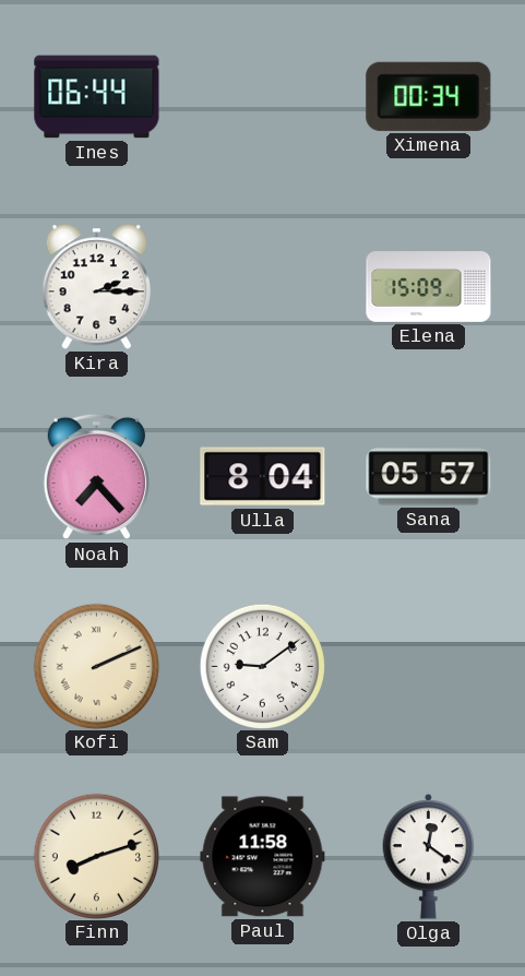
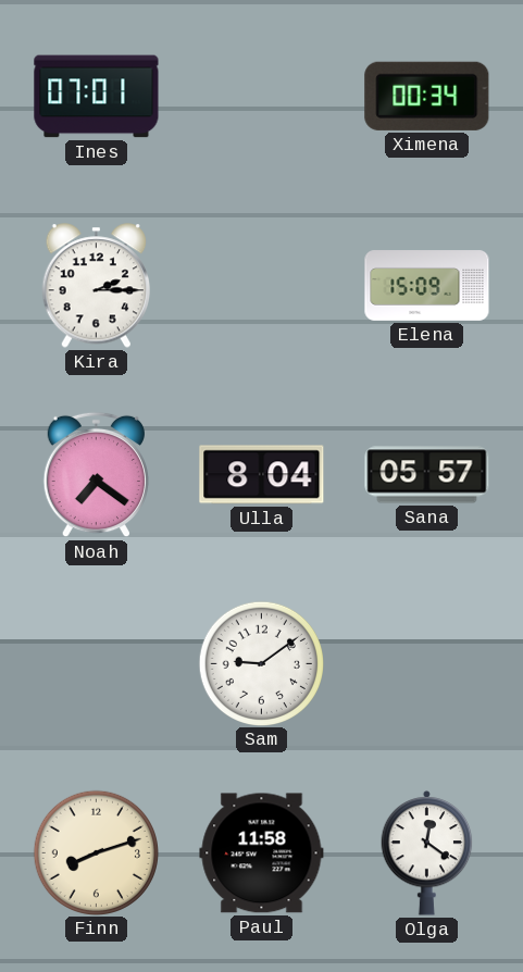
Ines: 06:44 -> 07:01
Noah: 7:23 -> 7:21
Kofi: 2:11 -> none
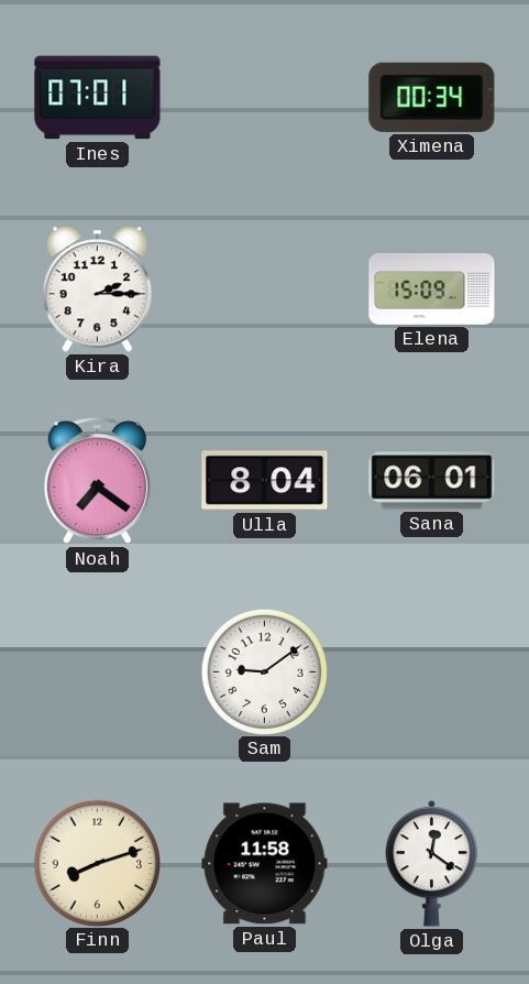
Sana: 05:57 -> 06:01
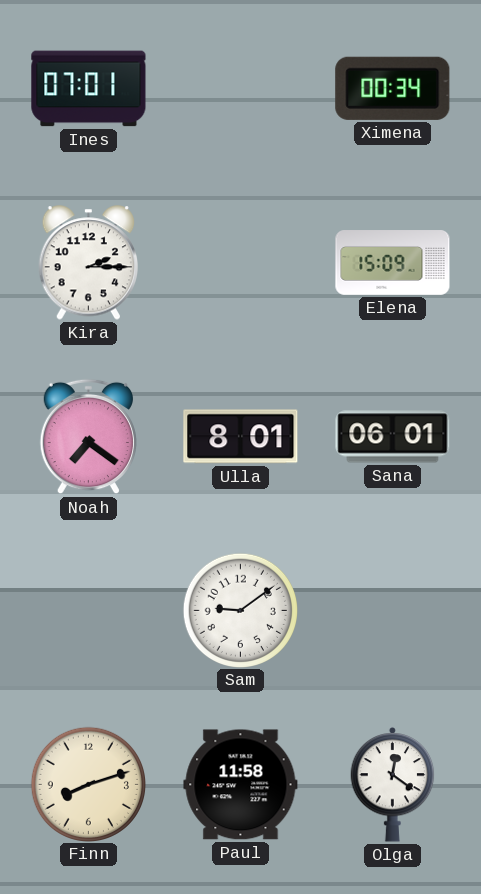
Ulla: 8:04 -> 8:01
